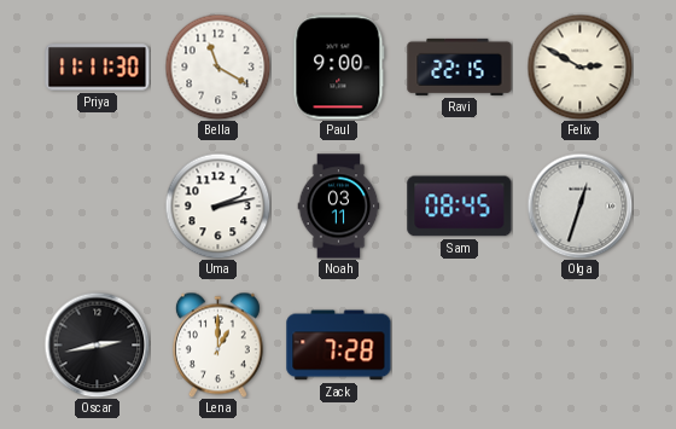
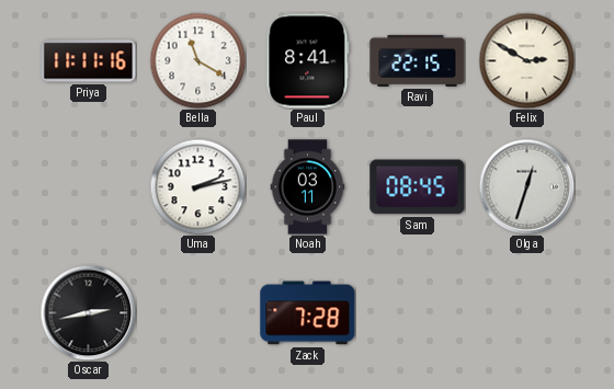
Priya: 11:11:30 -> 11:11:16
Paul: 9:00 -> 8:41
Lena: 1:00 -> none
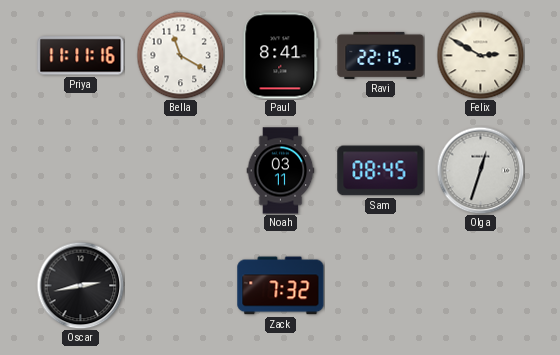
Uma: 2:13 -> none
Zack: 7:28 -> 7:32
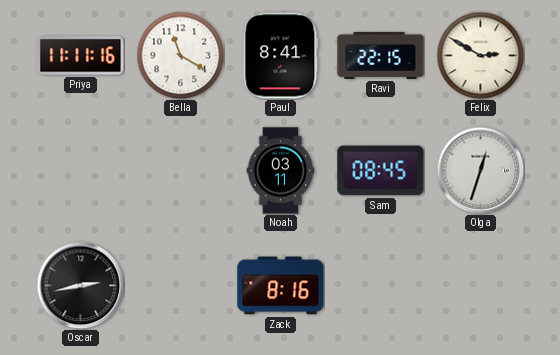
Zack: 7:32 -> 8:16
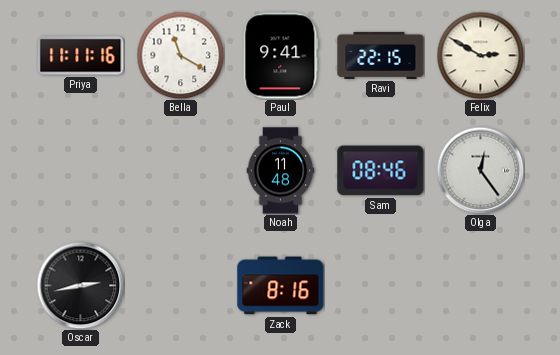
Paul: 8:41 -> 9:41
Noah: 03:11 -> 11:48
Sam: 08:45 -> 08:46
Olga: 12:33 -> 12:24
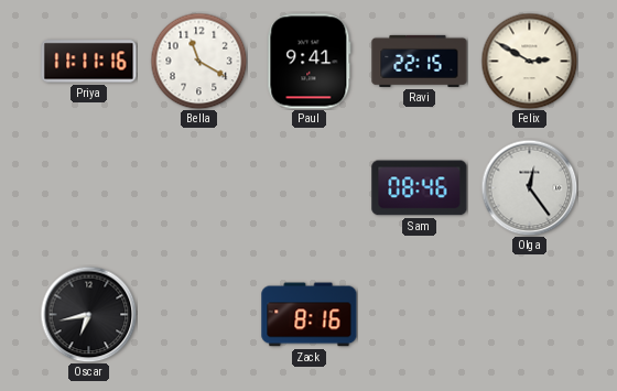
Noah: 11:48 -> none
Oscar: 2:43 -> 6:43
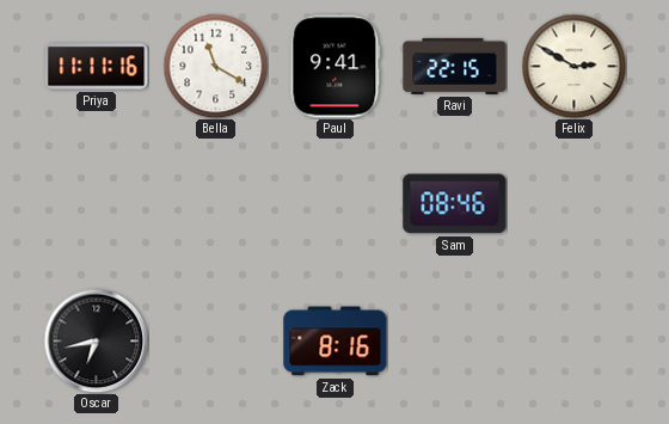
Olga: 12:24 -> none
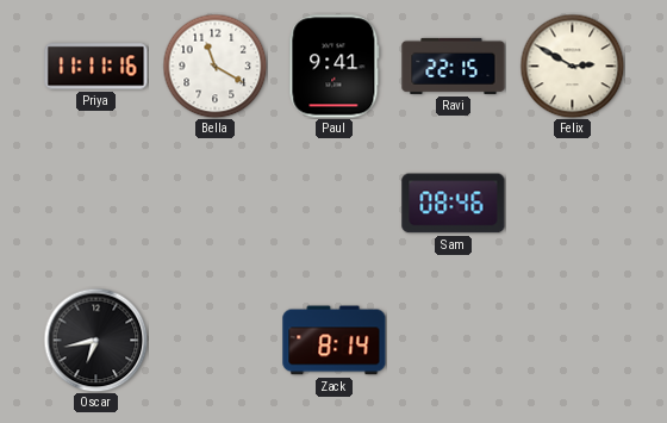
Zack: 8:16 -> 8:14
